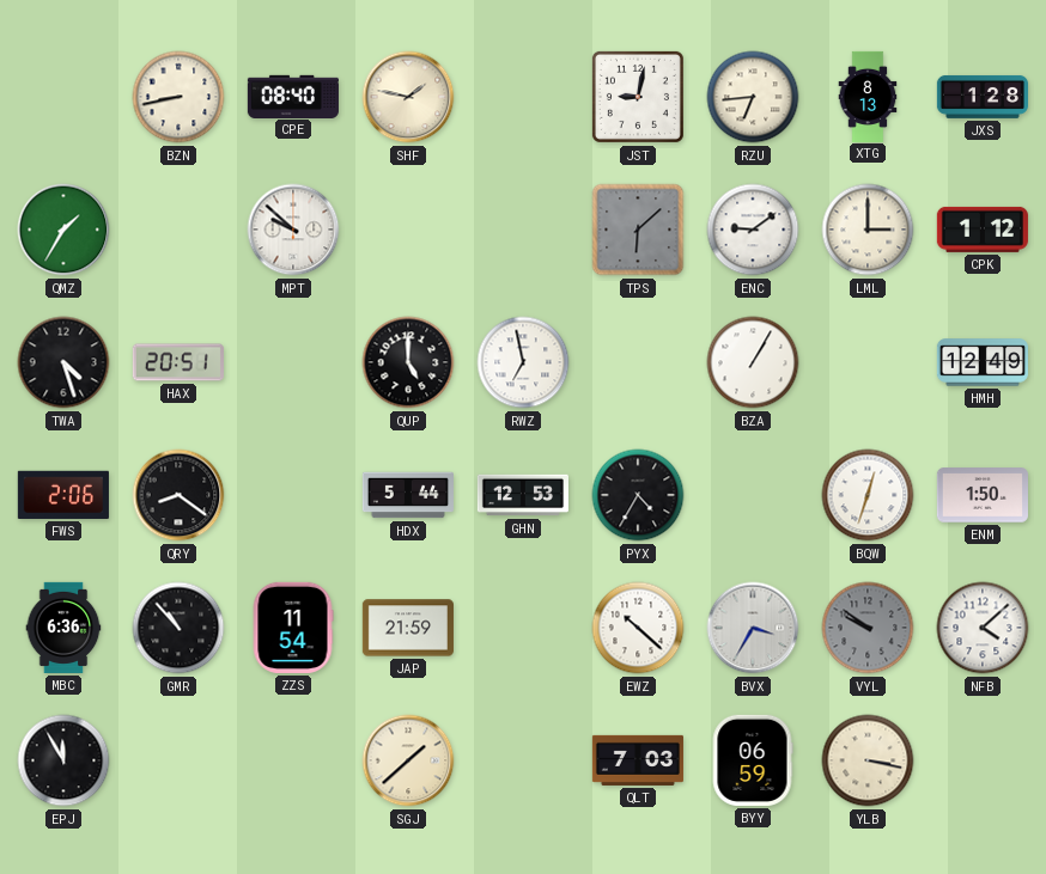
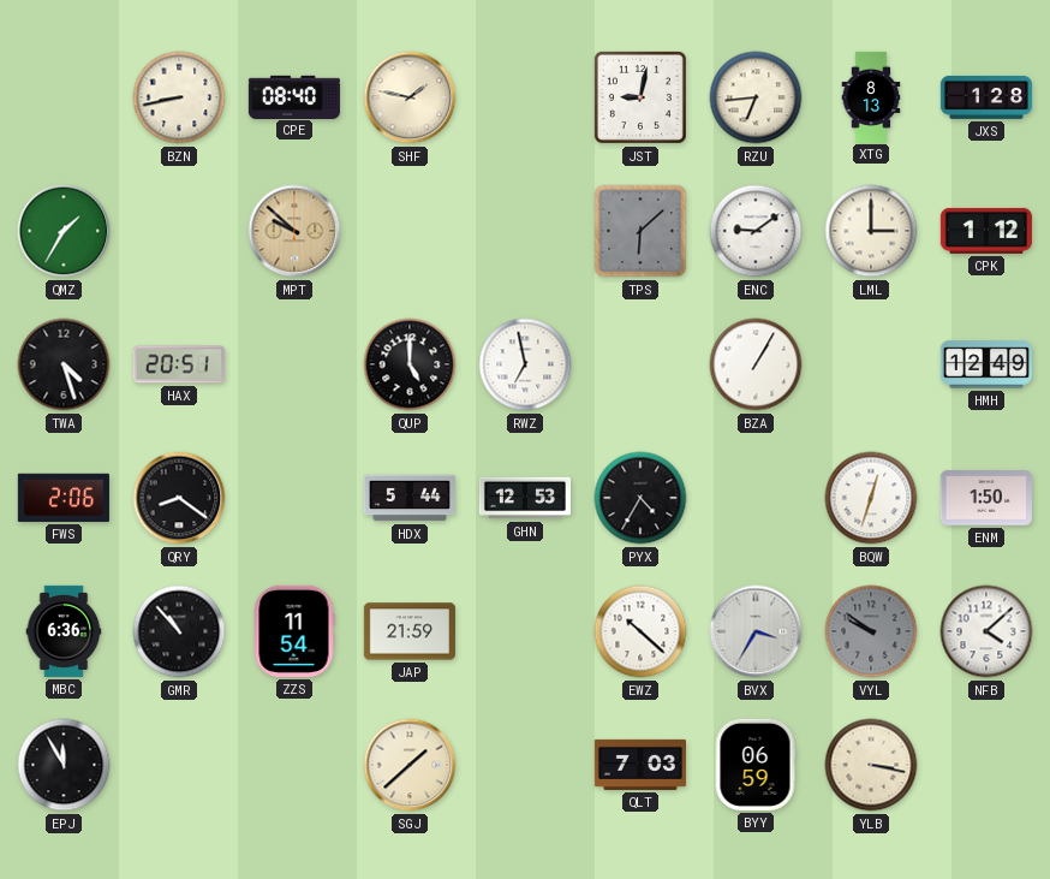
MPT dial: white -> champagne
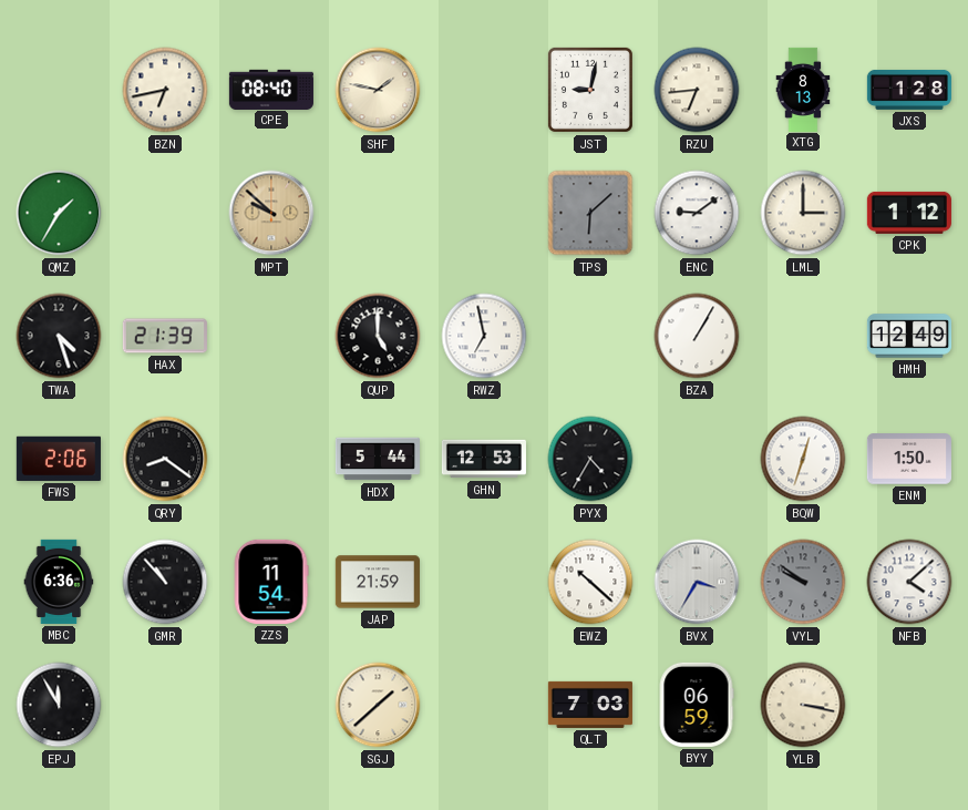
BZN: 8:43 -> 6:43
HAX: 20:51 -> 21:39
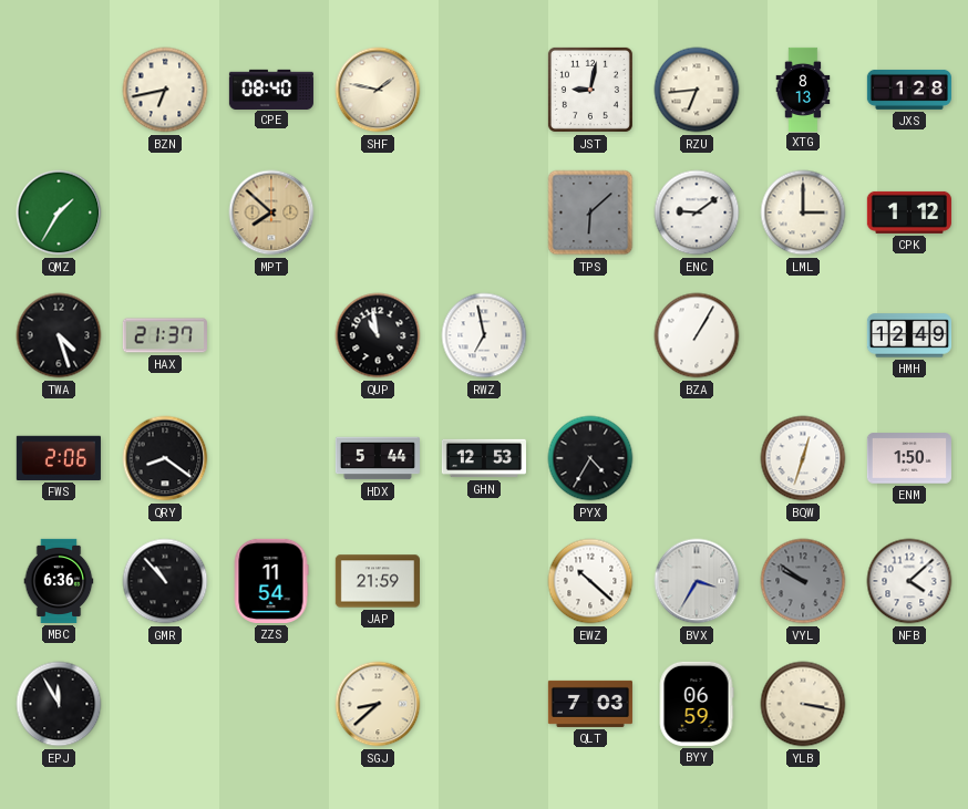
MPT: 9:52 -> 7:52
HAX: 21:39 -> 21:37
QUP: 5:00 -> 10:58
SGJ: 1:38 -> 8:38
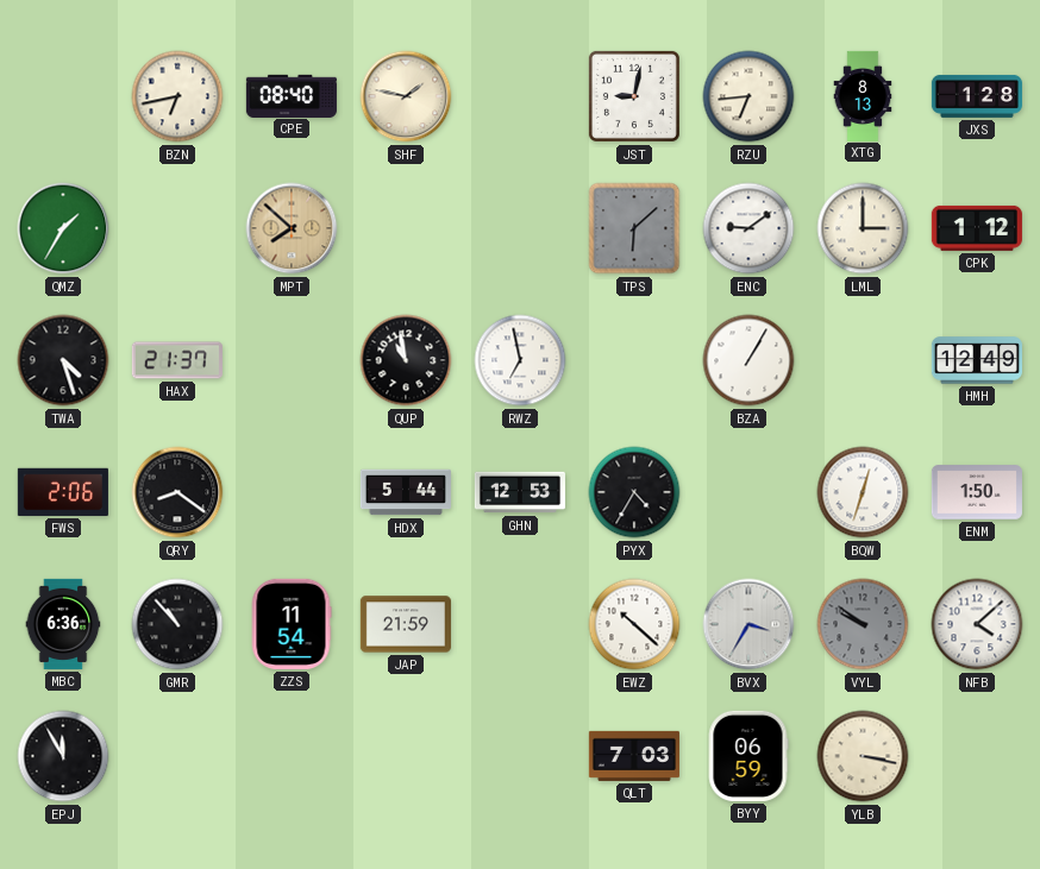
SGJ: 8:38 -> none
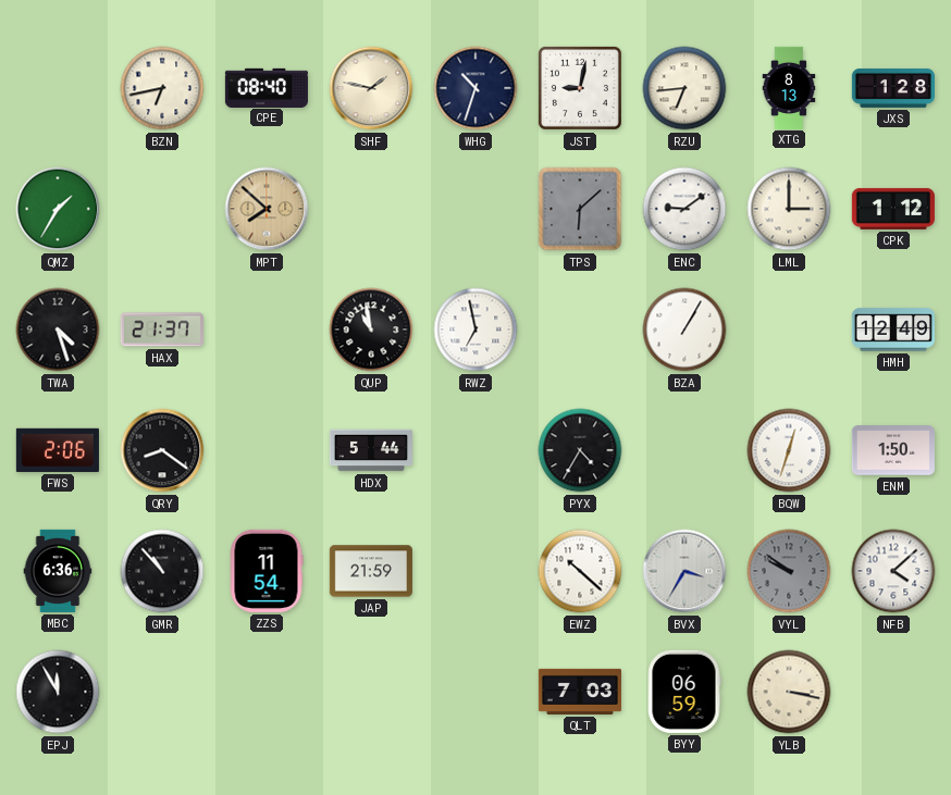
WHG: none -> 10:33
GHN: 12:53 -> none
